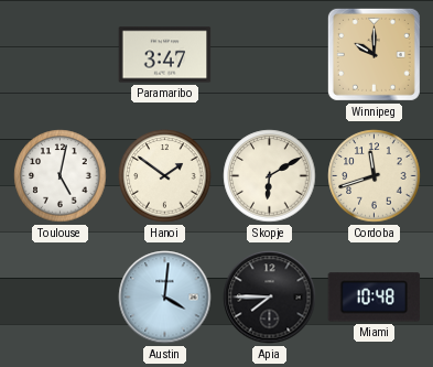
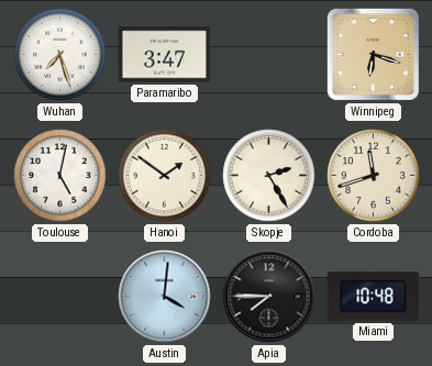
Wuhan: none -> 7:27
Winnipeg: 10:00 -> 6:18
Skopje: 6:10 -> 2:25
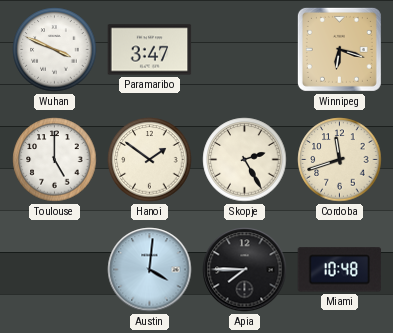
Wuhan: 7:27 -> 3:49
Toulouse: 5:02 -> 5:00
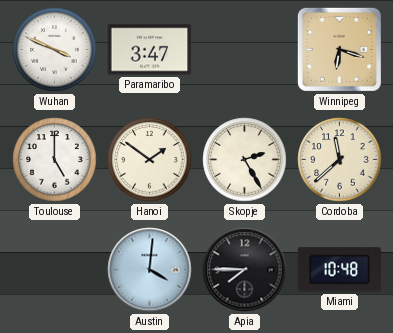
Cordoba: 11:42 -> 11:38
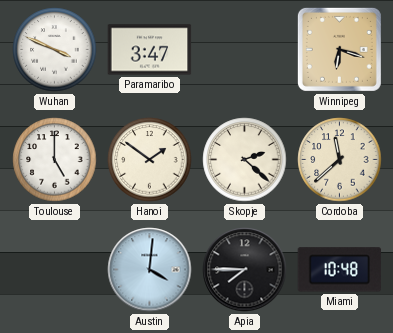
Skopje: 2:25 -> 2:22
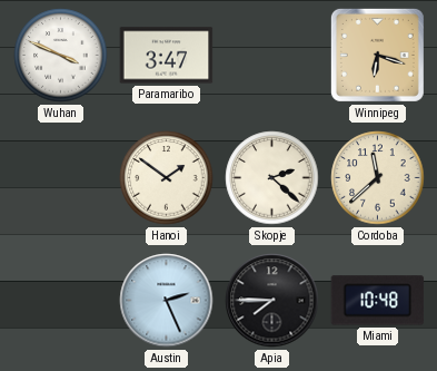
Toulouse: 5:00 -> none
Austin: 4:01 -> 2:26
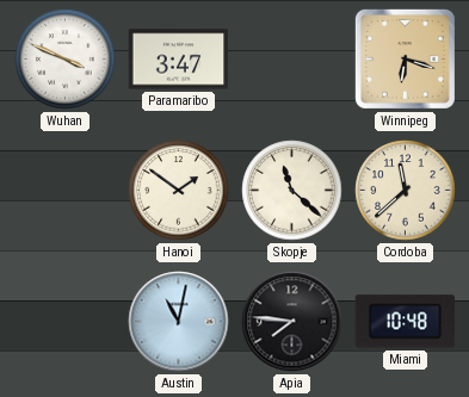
Skopje: 2:22 -> 11:22
Austin: 2:26 -> 11:02
Apia: 7:45 -> 7:46
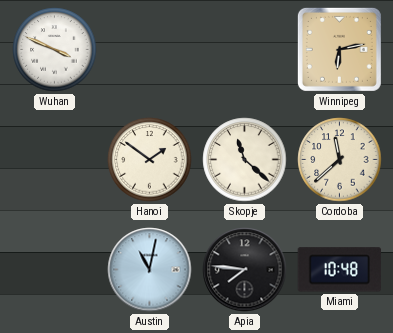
Paramaribo: 3:47 -> none
Winnipeg: 6:18 -> 6:13
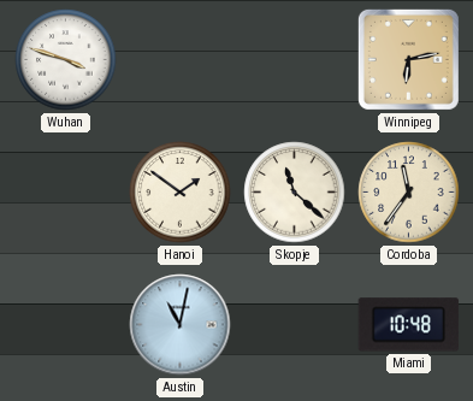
Wuhan: 3:49 -> 3:48
Cordoba: 11:38 -> 11:36
Apia: 7:46 -> none
